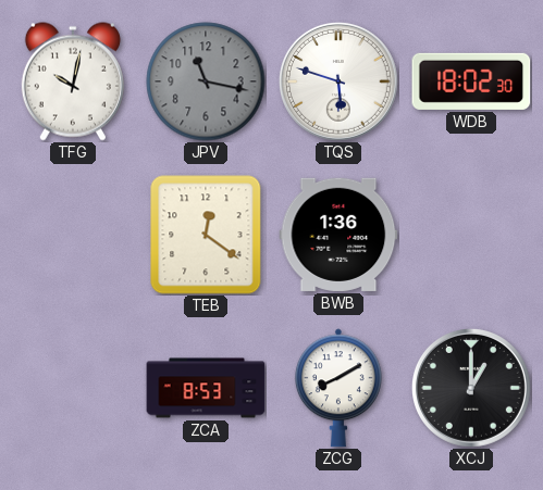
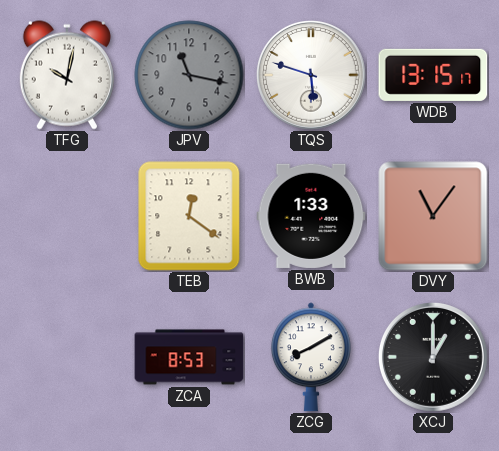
WDB: 18:02 -> 13:15
BWB: 1:36 -> 1:33
DVY: none -> 11:06
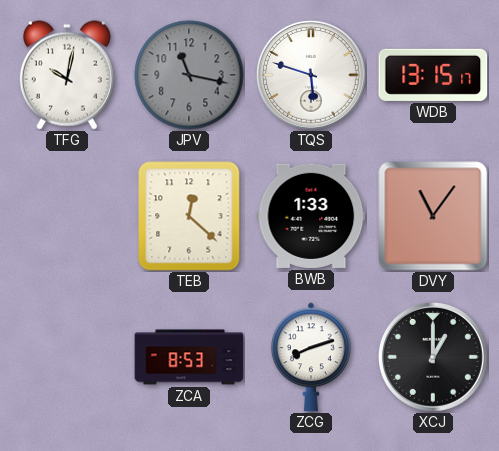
TEB: 12:21 -> 12:22
ZCG: 8:10 -> 8:12
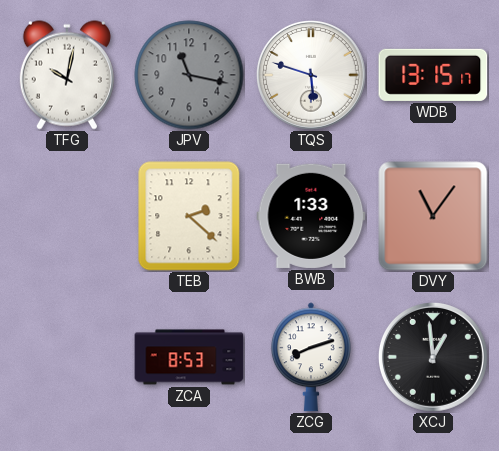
TEB: 12:22 -> 2:22
XCJ: 1:00 -> 12:59
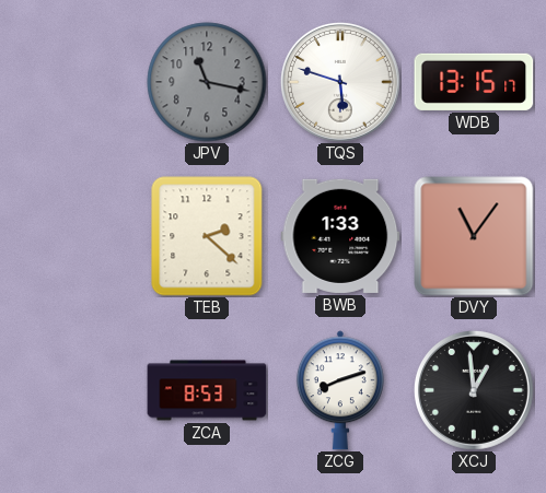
TFG: 10:02 -> none
